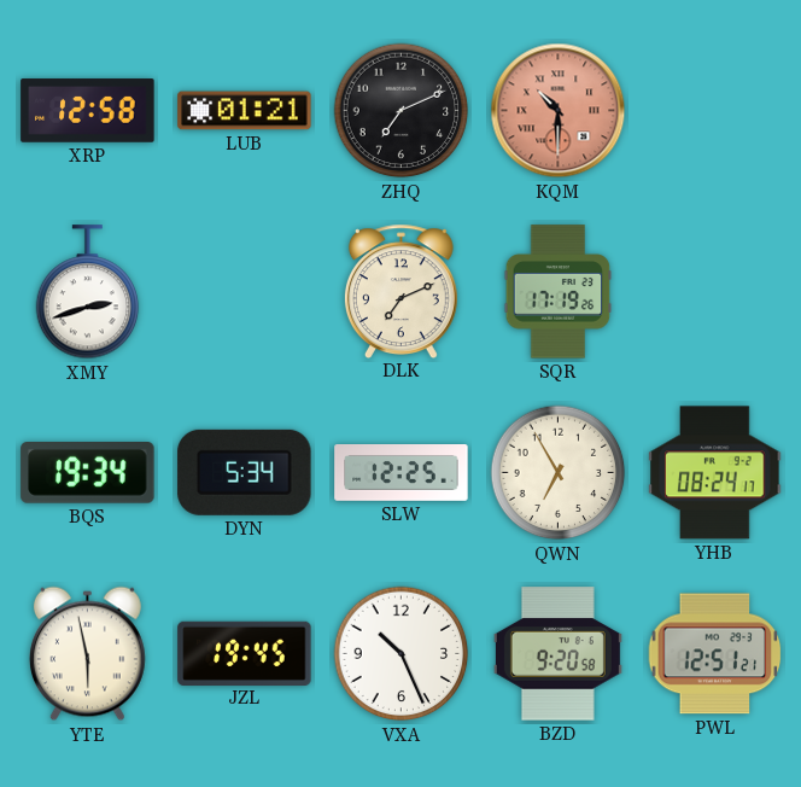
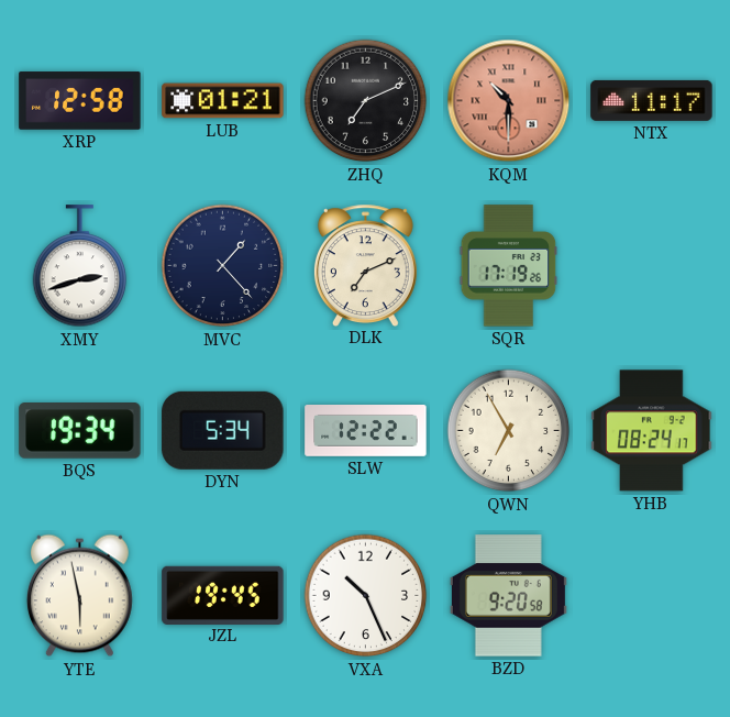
NTX: none -> 11:17
MVC: none -> 1:23
SLW: 12:25 -> 12:22
PWL: 12:51 -> none
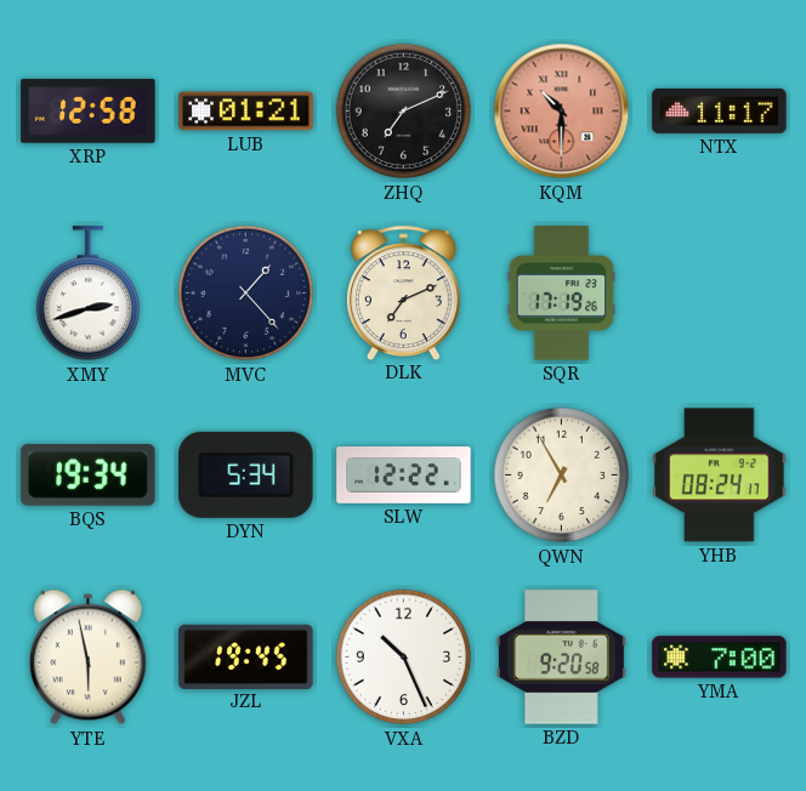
YMA: none -> 7:00
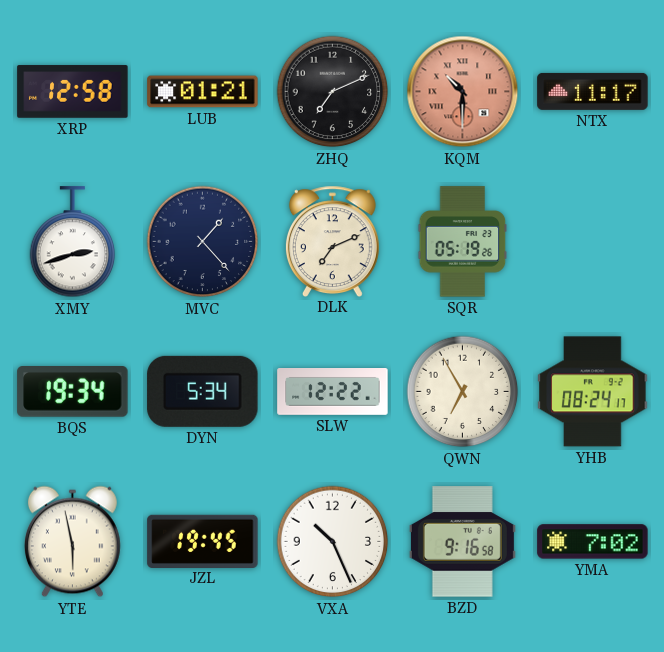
SQR: 17:19 -> 05:19
BZD: 9:20 -> 9:16
YMA: 7:00 -> 7:02
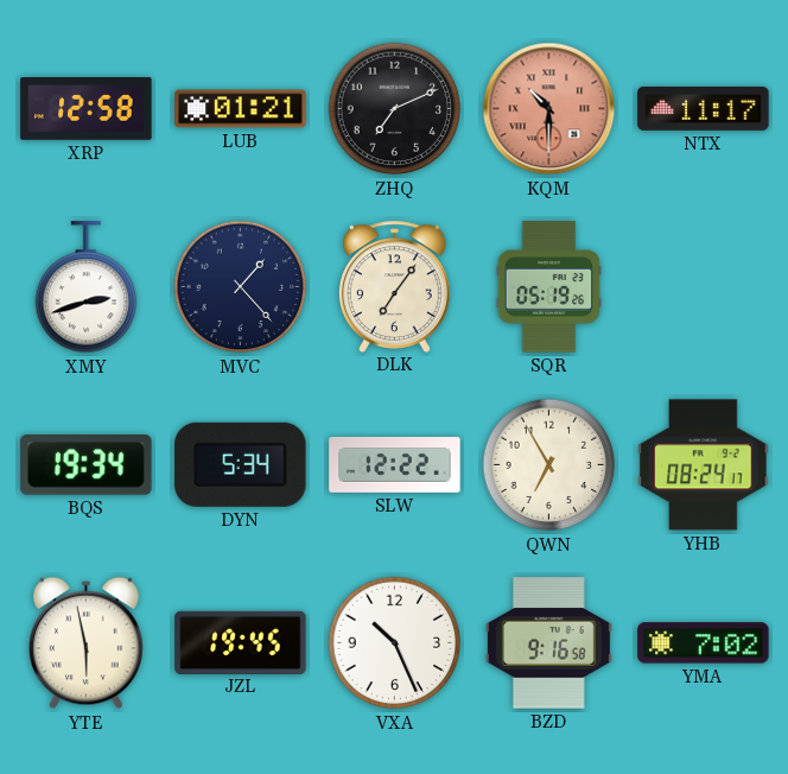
DLK: 7:11 -> 7:06
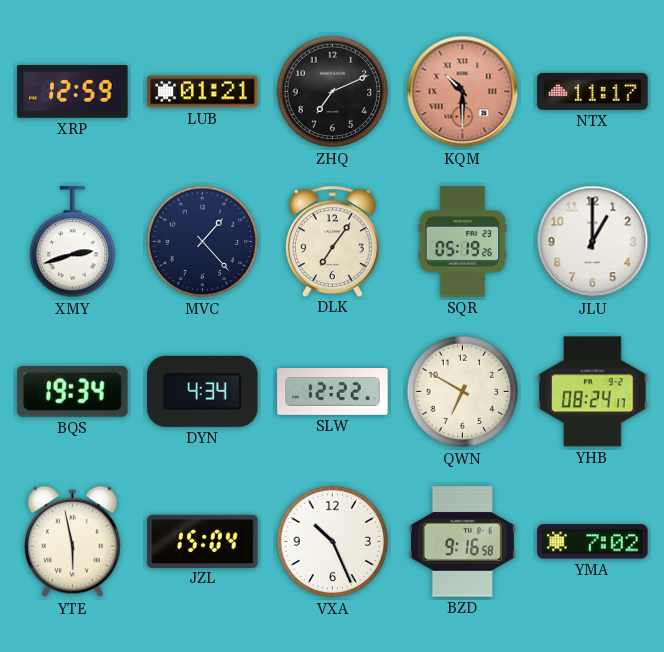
XRP: 12:58 -> 12:59
JLU: none -> 1:00
DYN: 5:34 -> 4:34
QWN: 6:55 -> 6:50
JZL: 19:45 -> 15:04
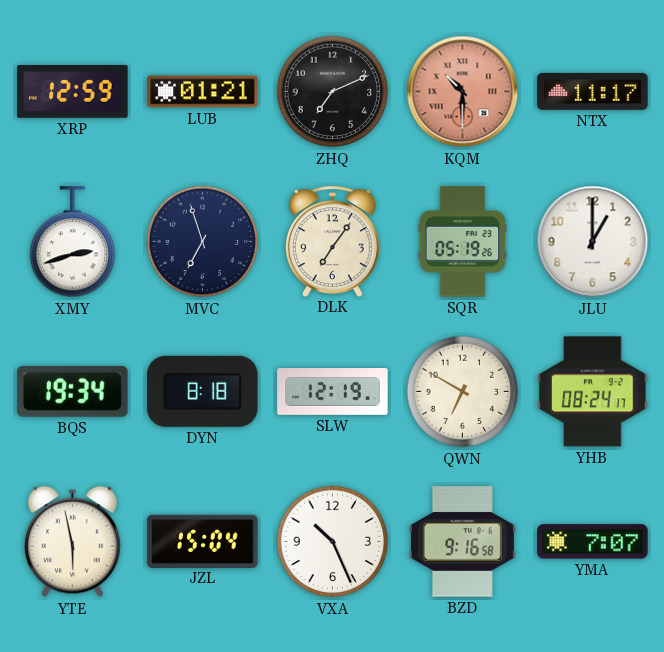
MVC: 1:23 -> 6:57
DYN: 4:34 -> 8:18
SLW: 12:22 -> 12:19
YMA: 7:02 -> 7:07
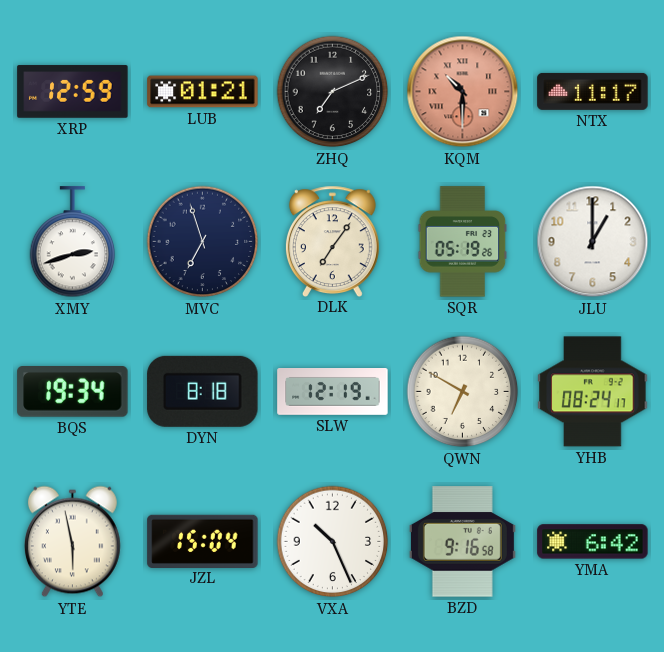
YMA: 7:07 -> 6:42
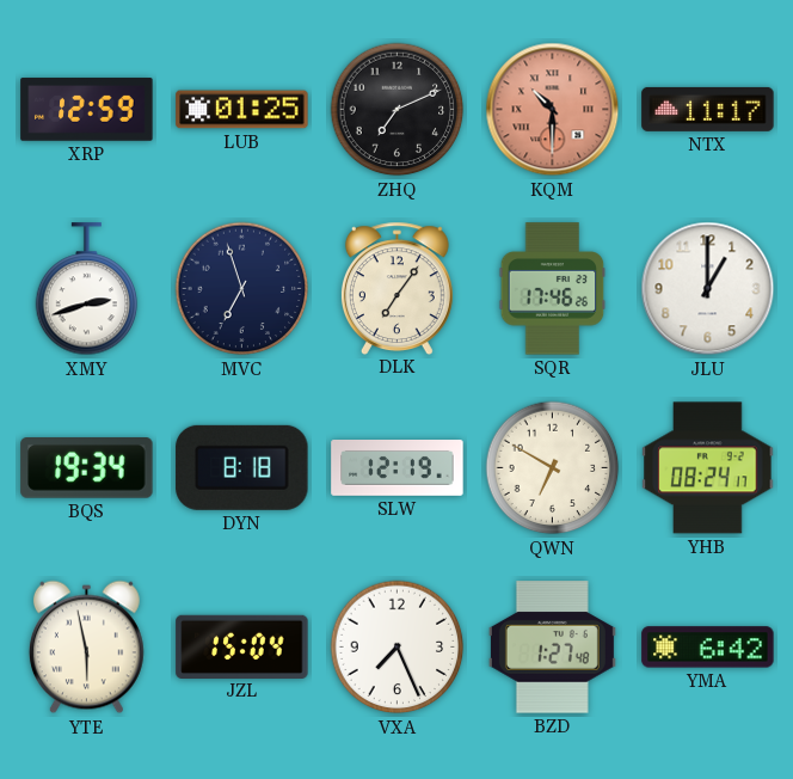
LUB: 01:21 -> 01:25
SQR: 05:19 -> 17:46
VXA: 10:26 -> 7:26
BZD: 9:16 -> 1:27
